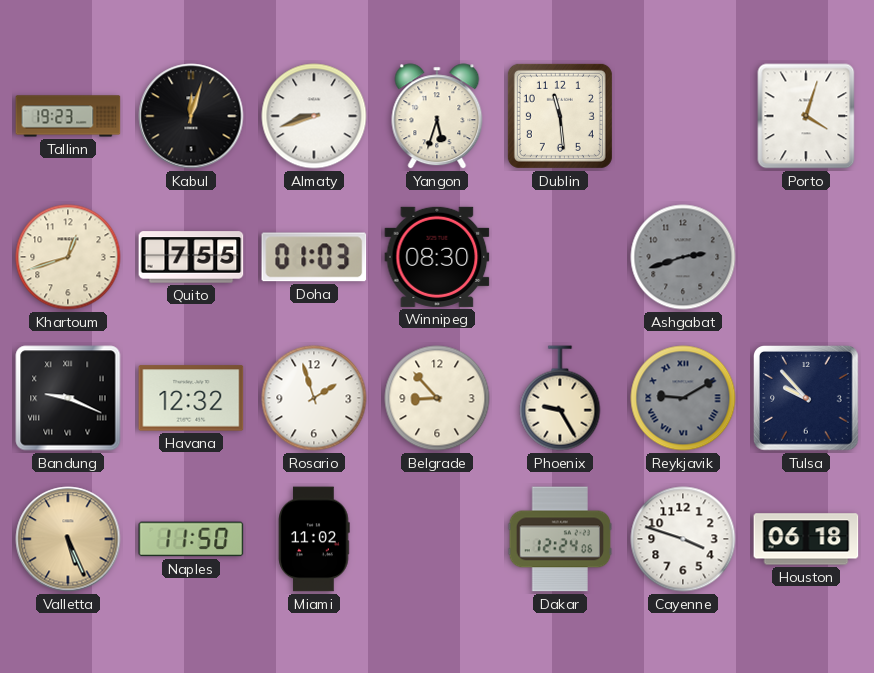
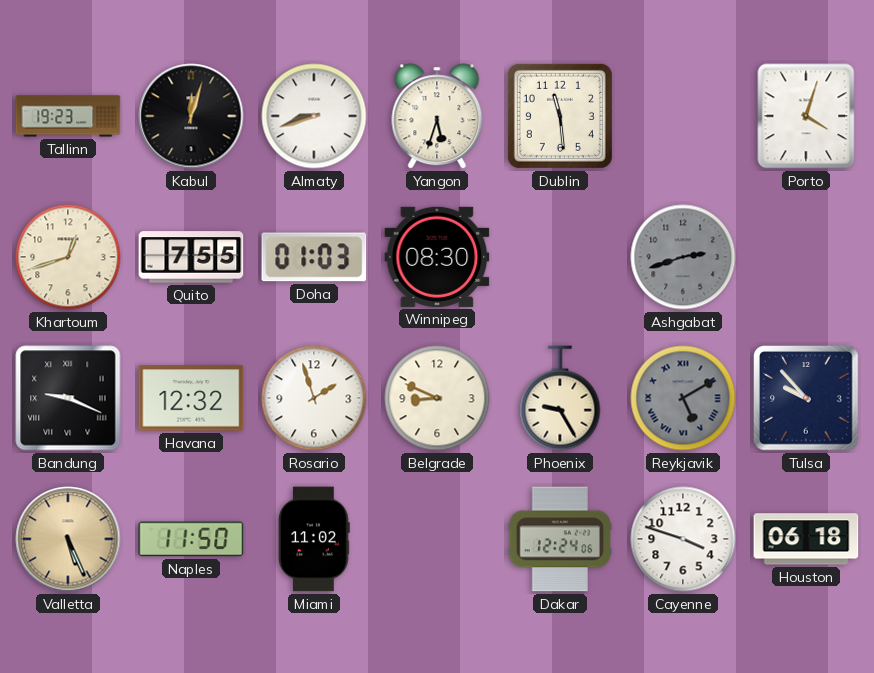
Belgrade: 8:53 -> 8:49
Reykjavik: 9:10 -> 5:10
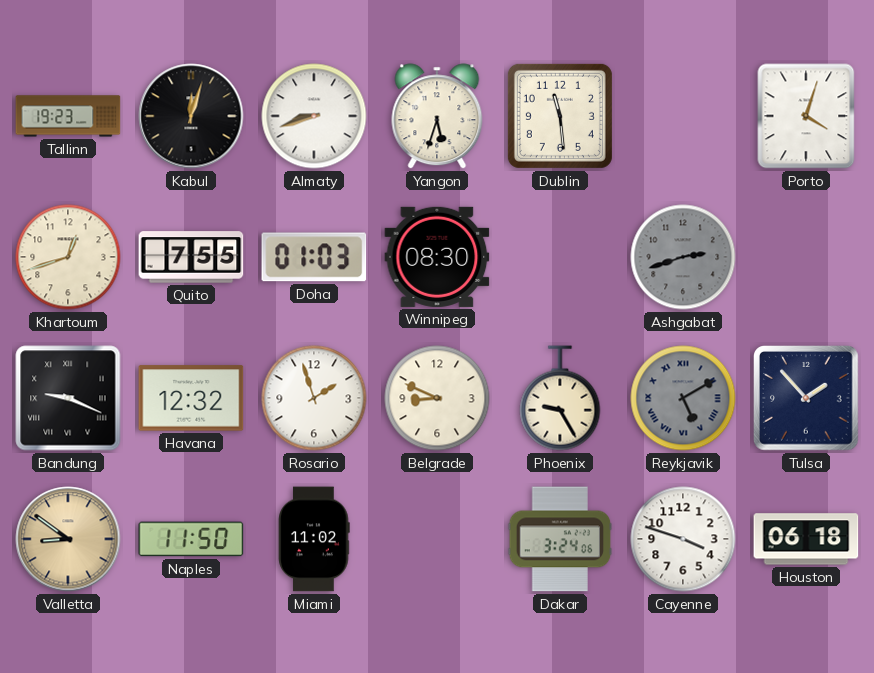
Tulsa: 9:53 -> 1:53
Valletta: 5:26 -> 8:51
Dakar: 12:24 -> 3:24
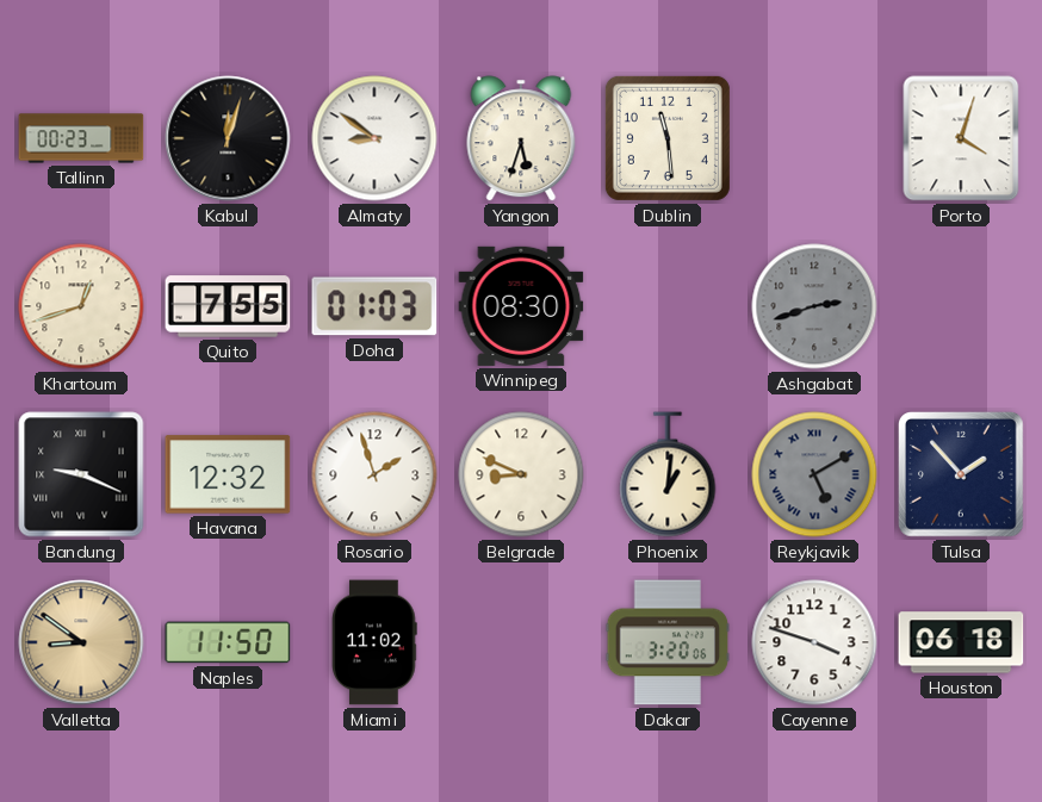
Tallinn: 19:23 -> 00:23
Almaty: 8:42 -> 8:51
Phoenix: 9:25 -> 1:01
Dakar: 3:24 -> 3:20
